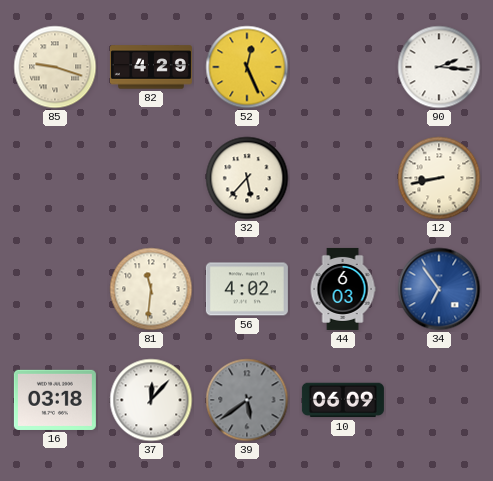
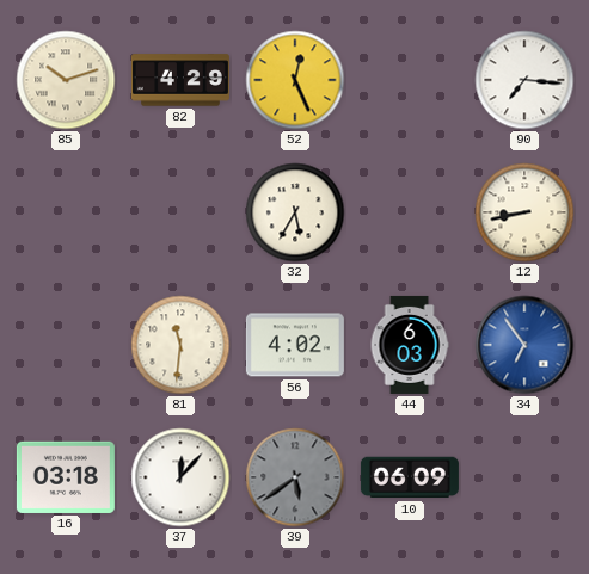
85: 9:18 -> 10:12
90: 2:16 -> 7:16
32: 5:37 -> 5:35
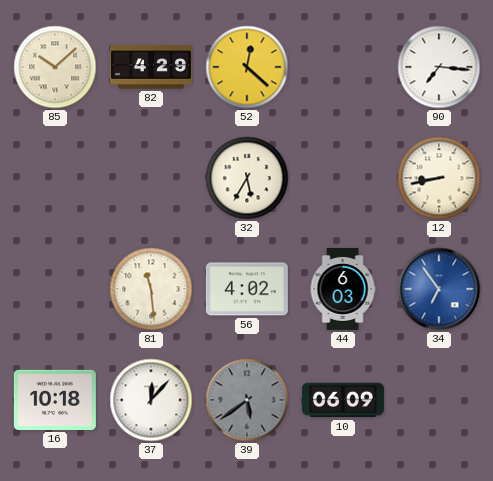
85: 10:12 -> 10:08
52: 12:26 -> 12:22
81: 11:31 -> 11:29
16: 03:18 -> 10:18
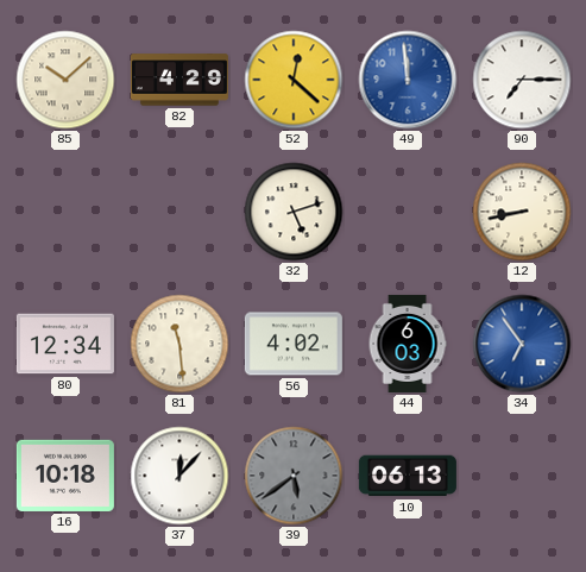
49: none -> 11:59
90: 7:16 -> 7:15
32: 5:35 -> 5:12
80: none -> 12:34
10: 06:09 -> 06:13
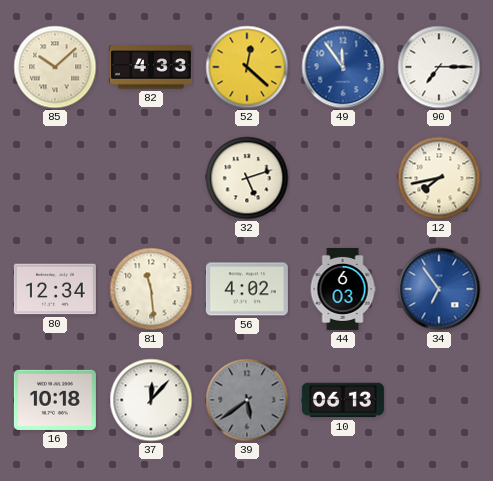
82: 4:29 -> 4:33
49: 11:59 -> 11:54
12: 8:43 -> 7:43
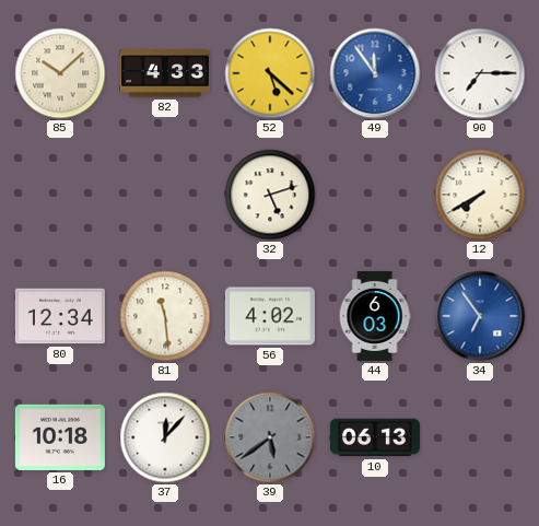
52: 12:22 -> 5:22
12: 7:43 -> 7:40
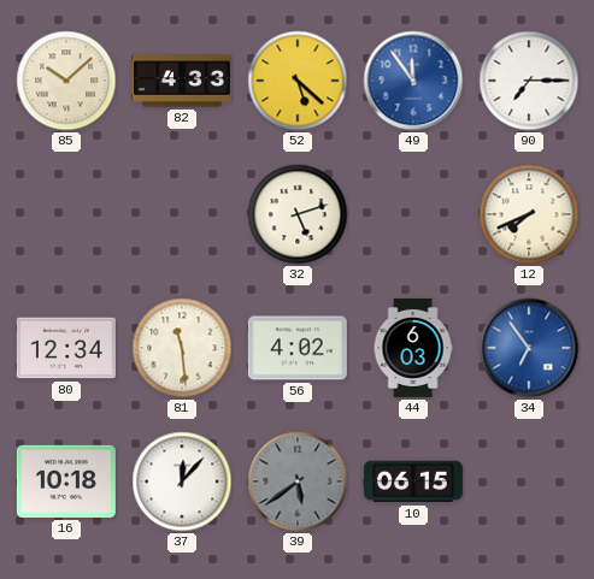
12: 7:40 -> 7:41
10: 06:13 -> 06:15
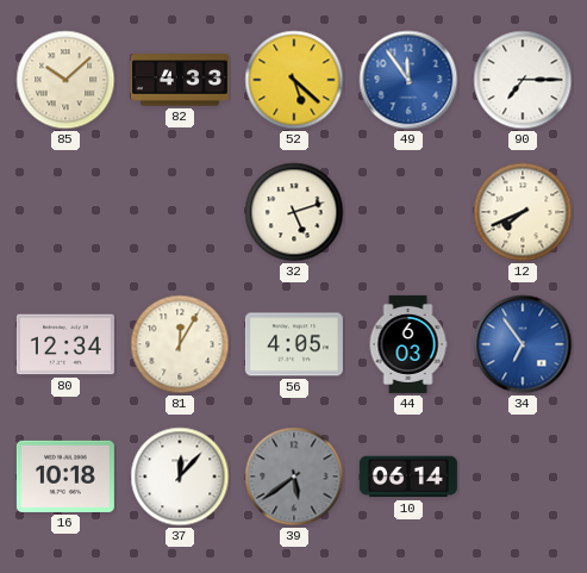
81: 11:29 -> 12:05
56: 4:02 -> 4:05
10: 06:15 -> 06:14
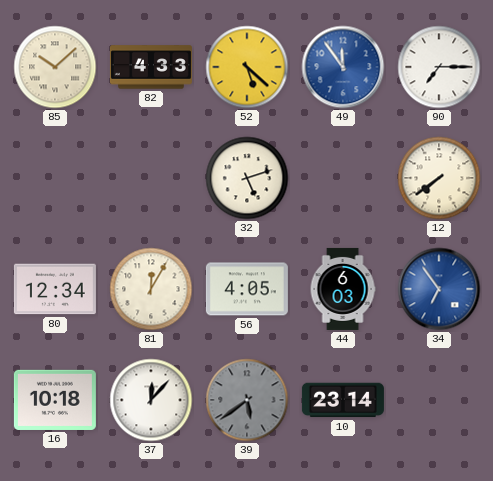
12: 7:41 -> 7:39
10: 06:14 -> 23:14
